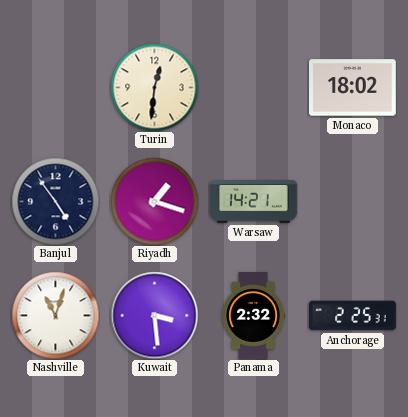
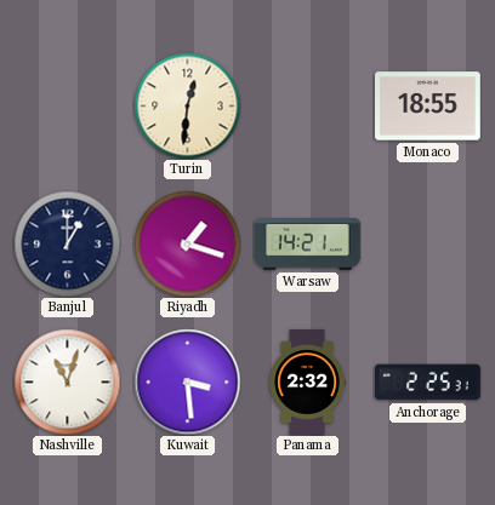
Monaco: 18:02 -> 18:55
Banjul: 4:54 -> 1:00
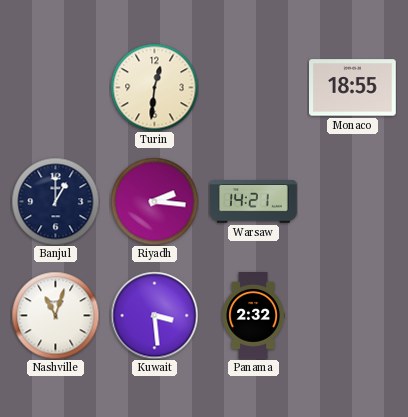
Riyadh: 1:18 -> 2:16
Anchorage: 2:25 -> none
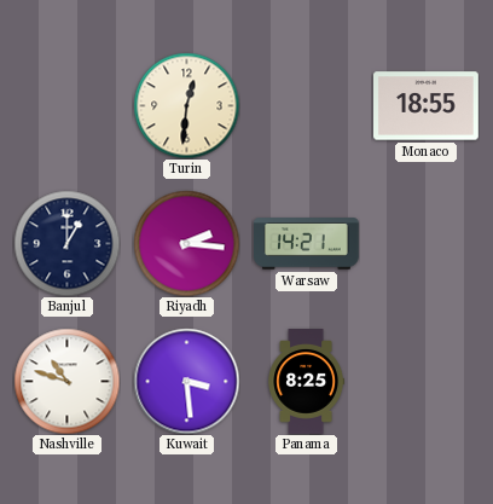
Nashville: 11:03 -> 10:48
Panama: 2:32 -> 8:25
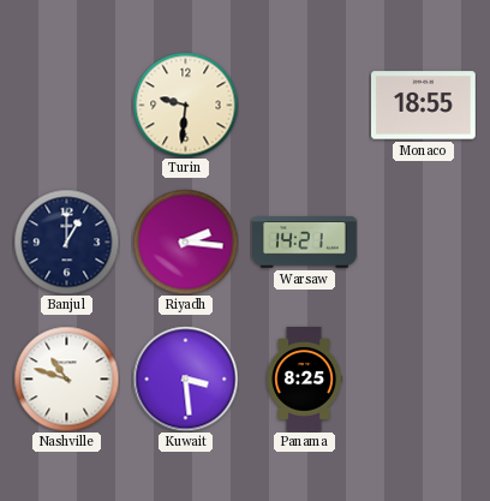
Turin: 12:31 -> 9:31
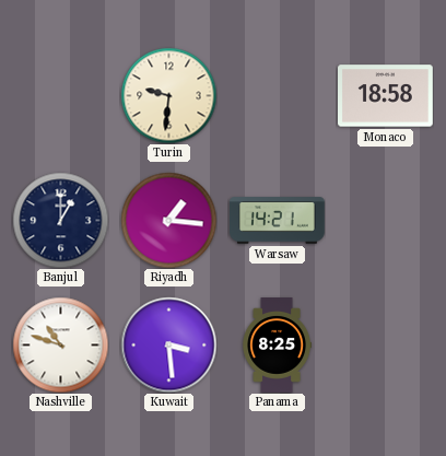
Monaco: 18:55 -> 18:58
Riyadh: 2:16 -> 1:16
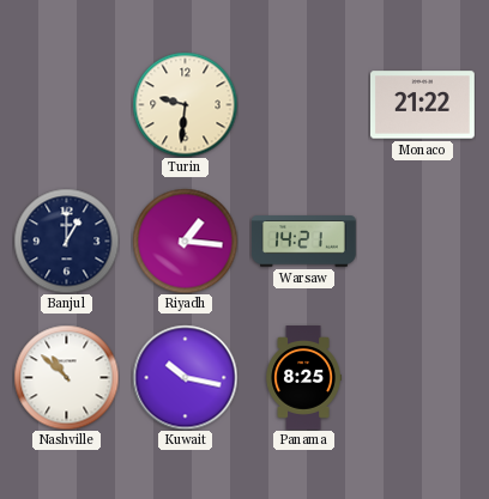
Monaco: 18:58 -> 21:22
Nashville: 10:48 -> 10:52
Kuwait: 3:29 -> 10:17
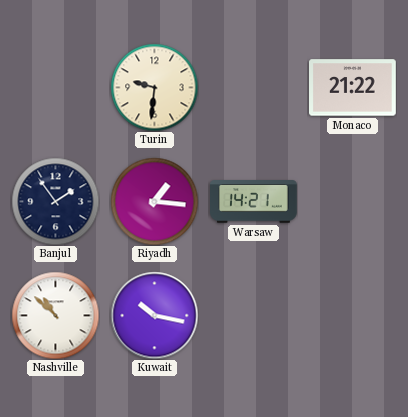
Banjul: 1:00 -> 1:54
Panama: 8:25 -> none
